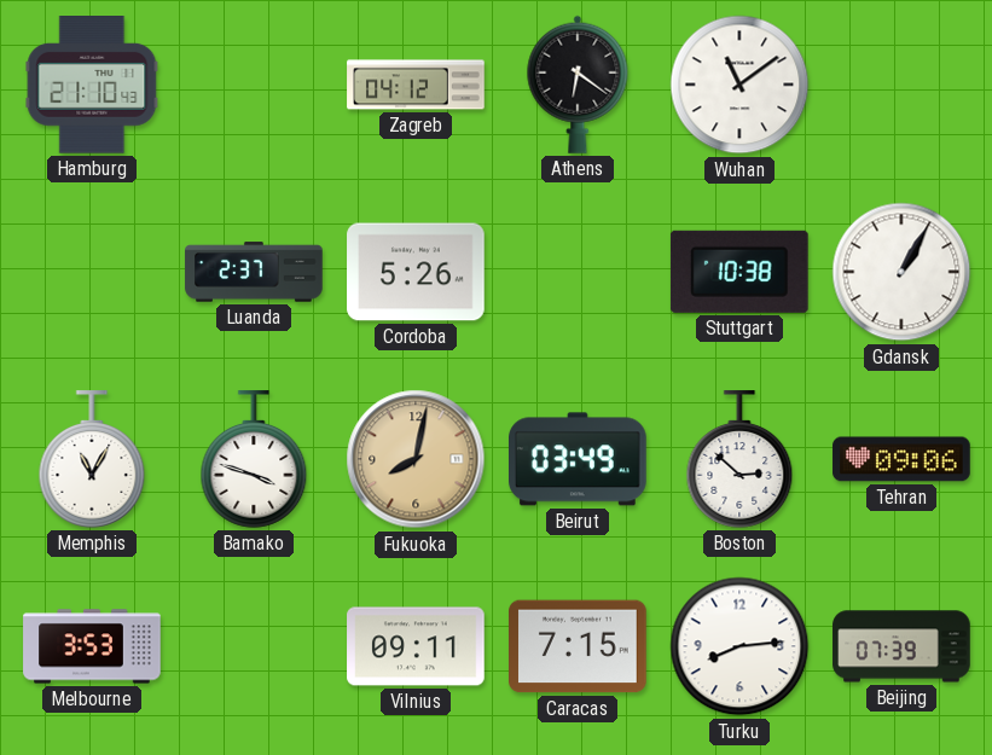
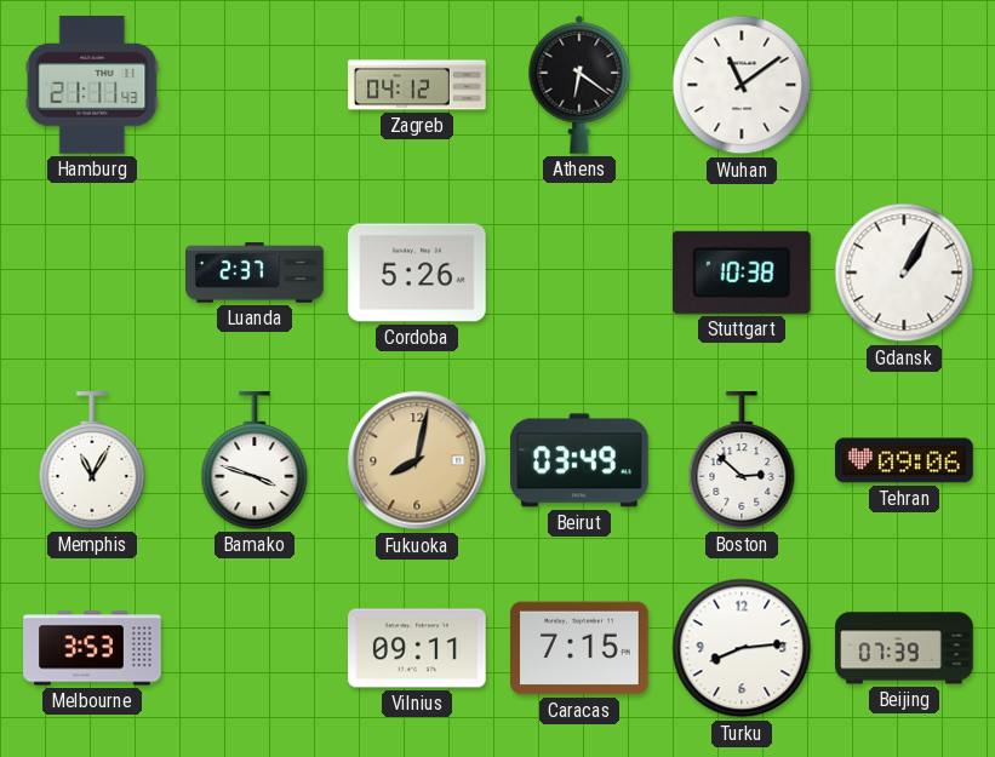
Hamburg: 21:10 -> 21:11
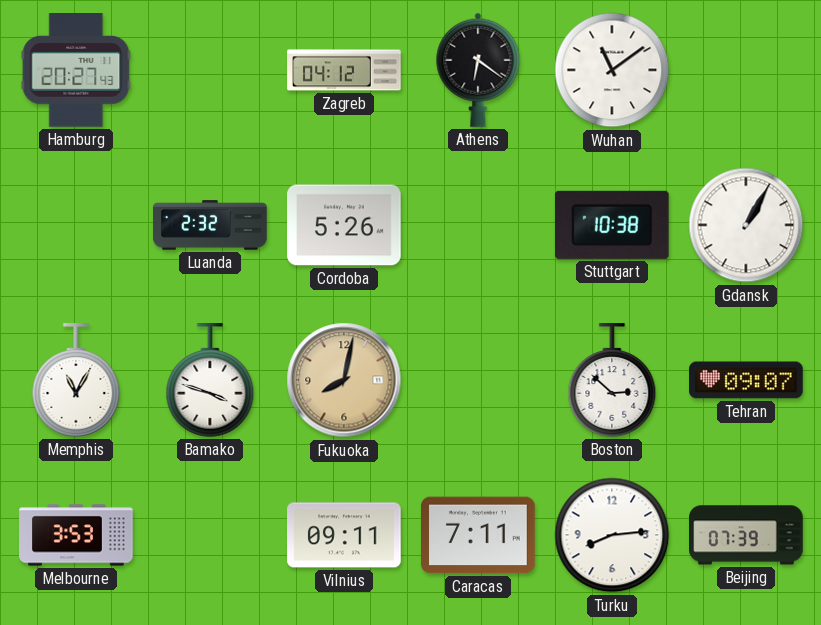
Hamburg: 21:11 -> 20:27
Luanda: 2:37 -> 2:32
Beirut: 03:49 -> none
Tehran: 09:06 -> 09:07
Caracas: 7:15 -> 7:11
